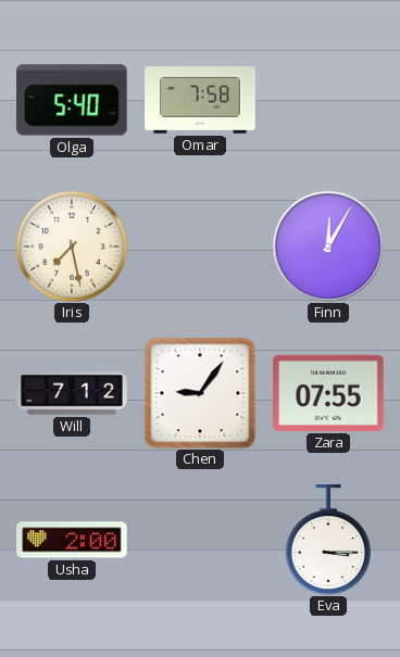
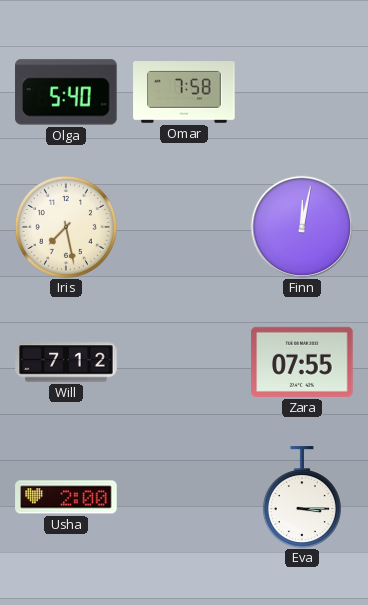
Finn: 12:05 -> 12:02
Chen: 9:06 -> none
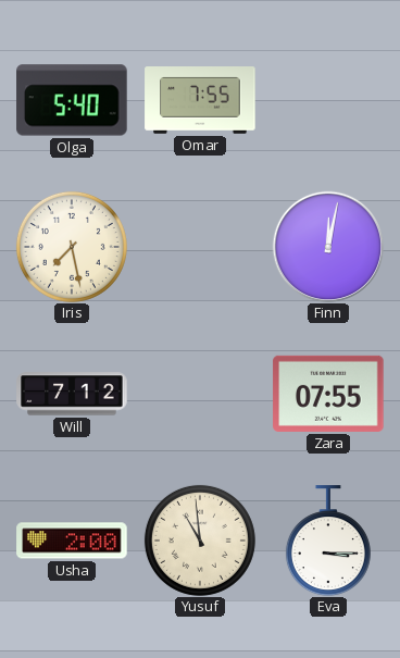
Omar: 7:58 -> 7:55
Yusuf: none -> 10:59
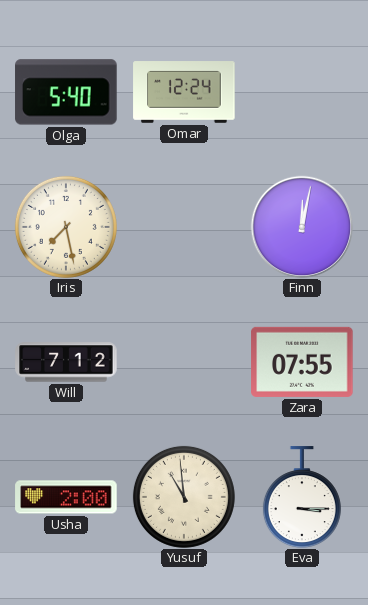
Omar: 7:55 -> 12:24
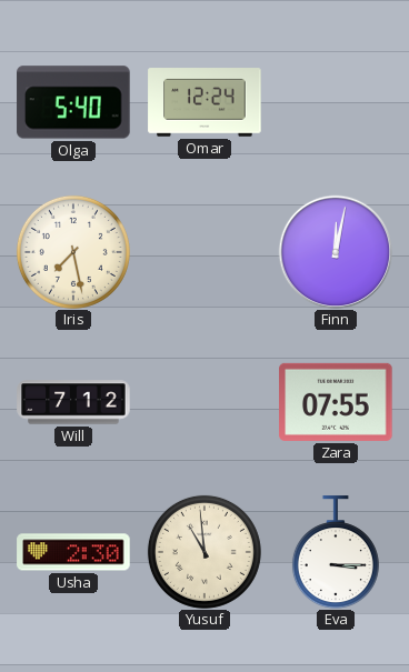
Usha: 2:00 -> 2:30
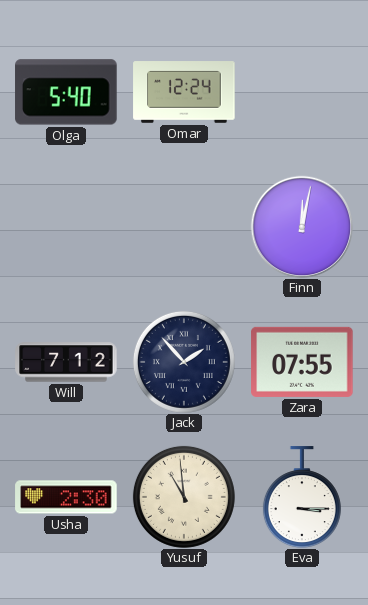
Iris: 7:28 -> none
Jack: none -> 1:53
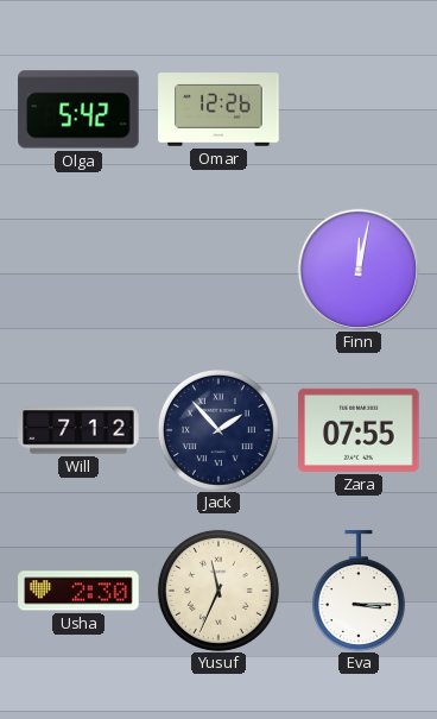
Olga: 5:40 -> 5:42
Omar: 12:24 -> 12:26
Yusuf: 10:59 -> 11:34
